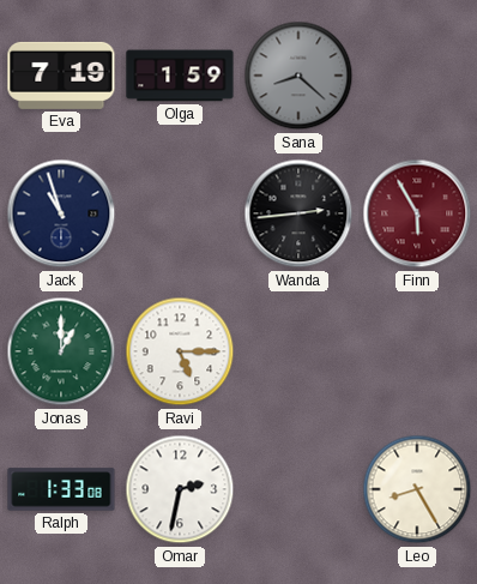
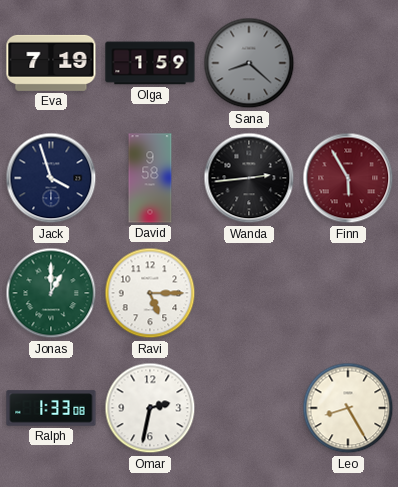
Jack: 10:57 -> 3:57
David: none -> 9:58
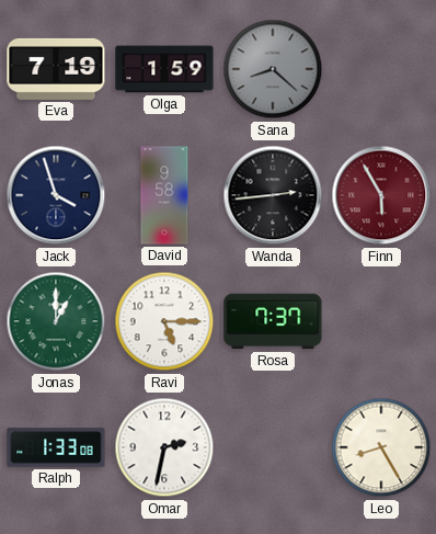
Rosa: none -> 7:37
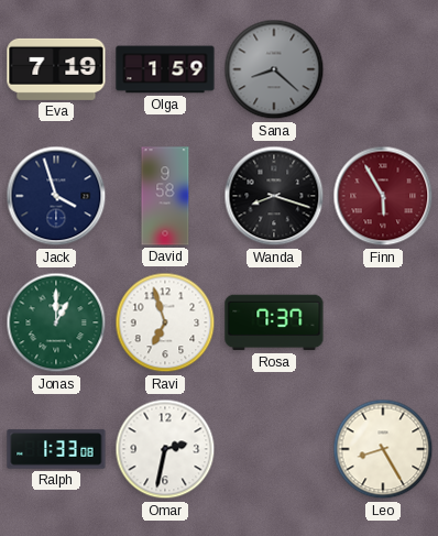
Wanda: 2:44 -> 8:18
Ravi: 5:15 -> 6:57
